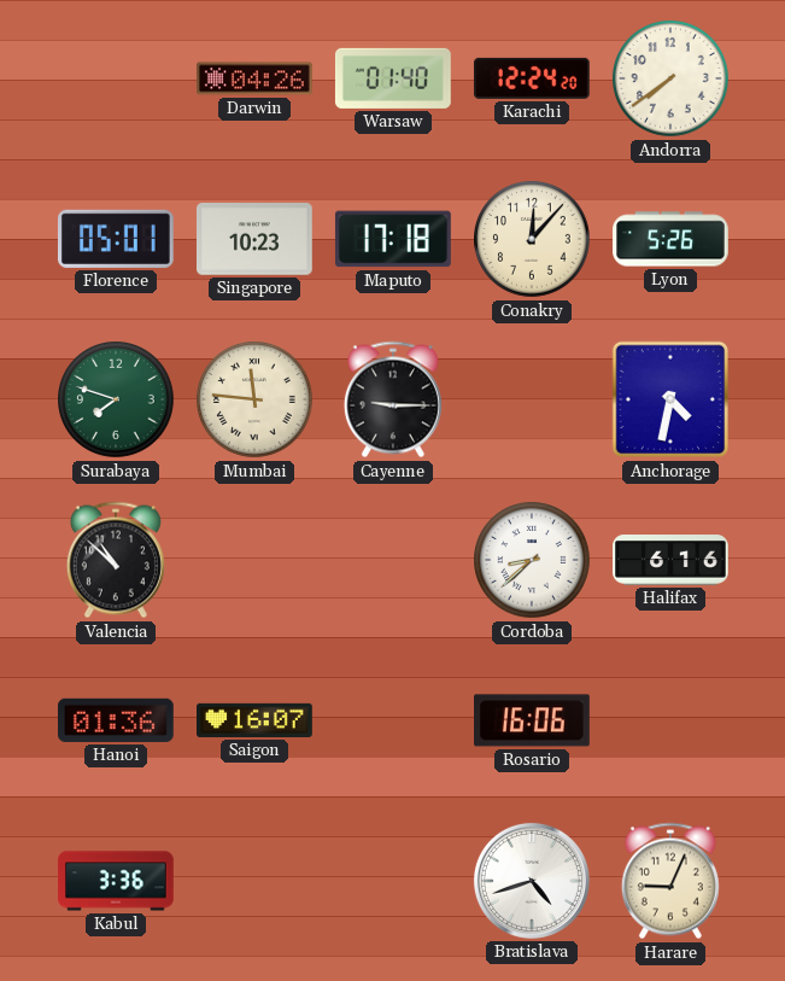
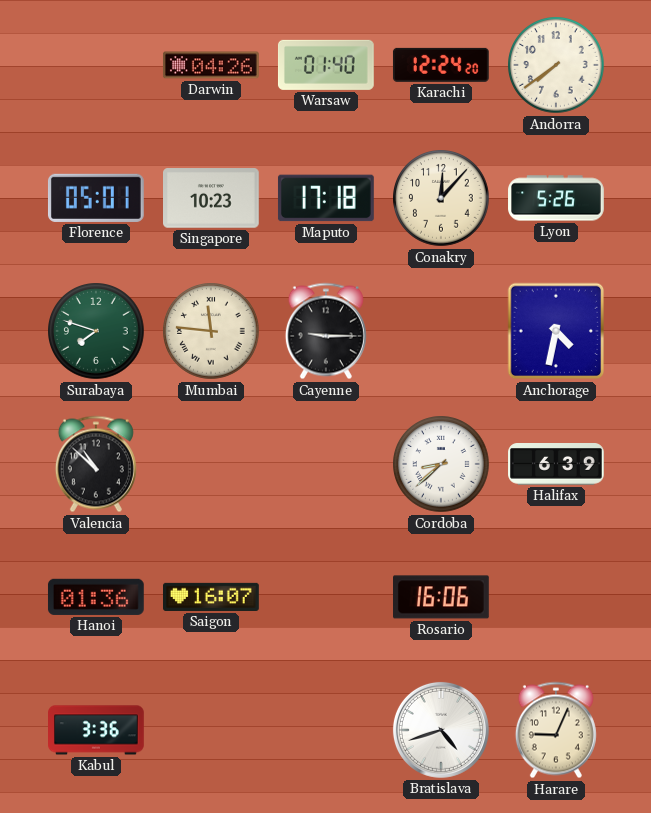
Halifax: 6:16 -> 6:39
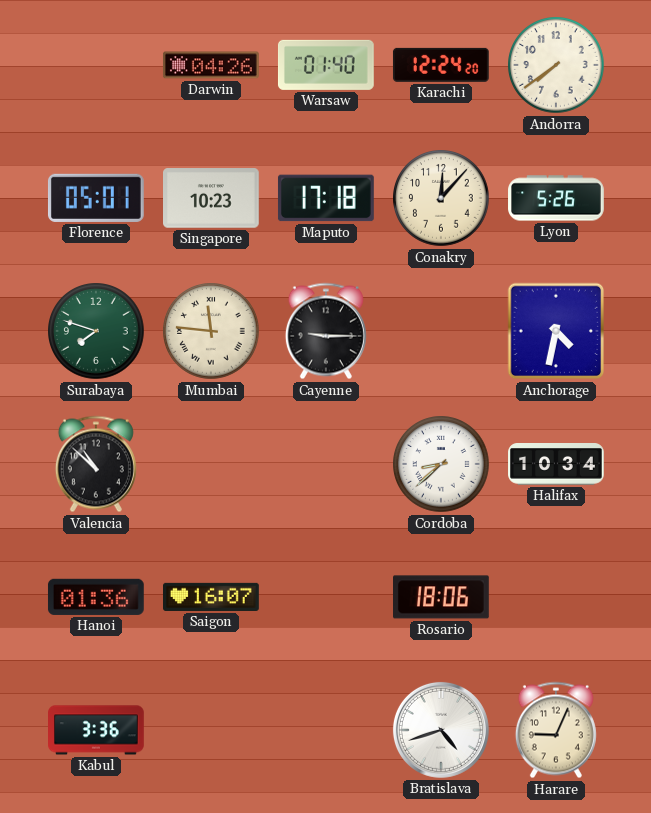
Halifax: 6:39 -> 10:34
Rosario: 16:06 -> 18:06
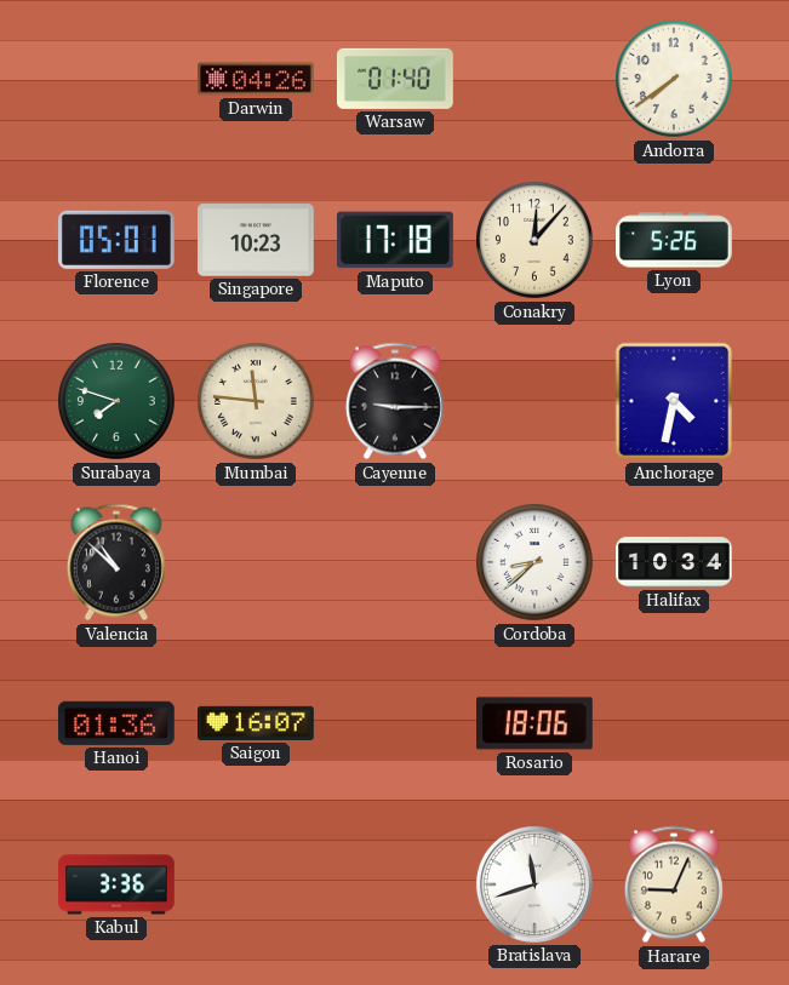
Karachi: 12:24 -> none
Bratislava: 4:42 -> 11:42
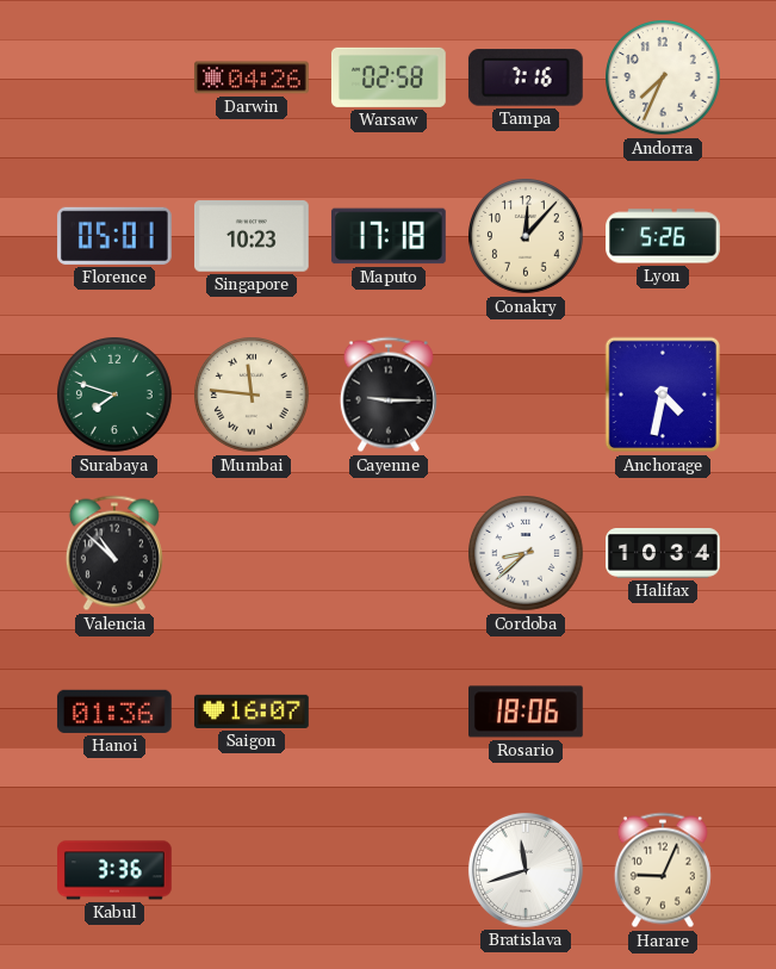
Warsaw: 01:40 -> 02:58
Tampa: none -> 7:16
Andorra: 7:39 -> 7:34
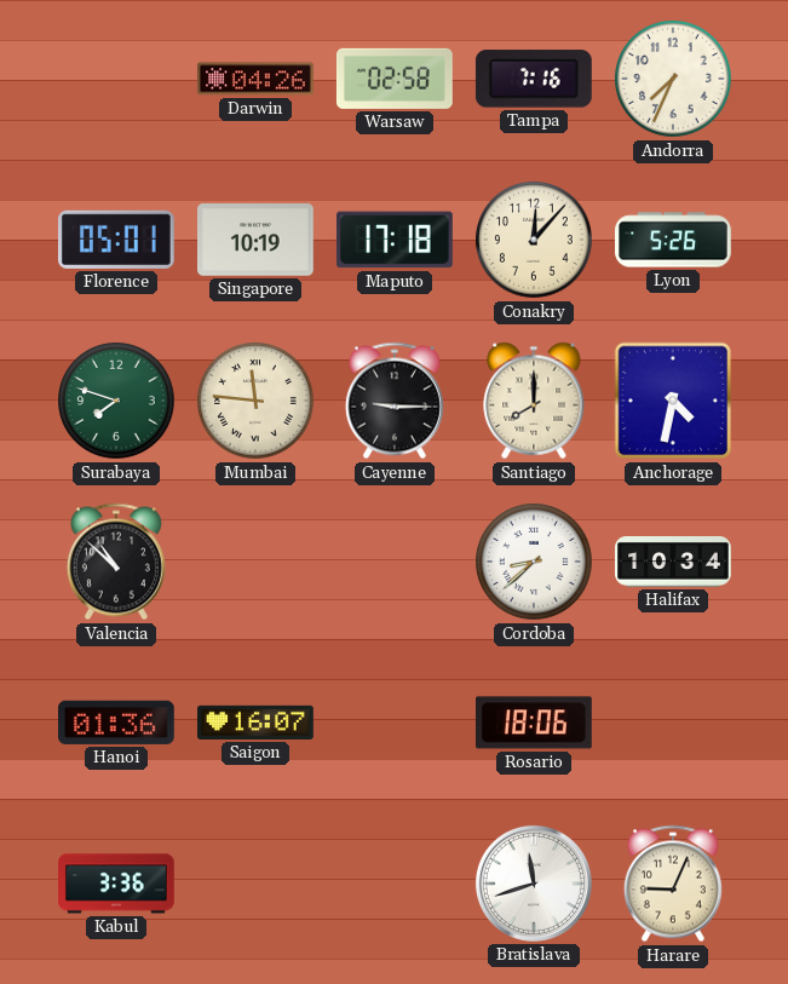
Singapore: 10:23 -> 10:19
Santiago: none -> 8:00
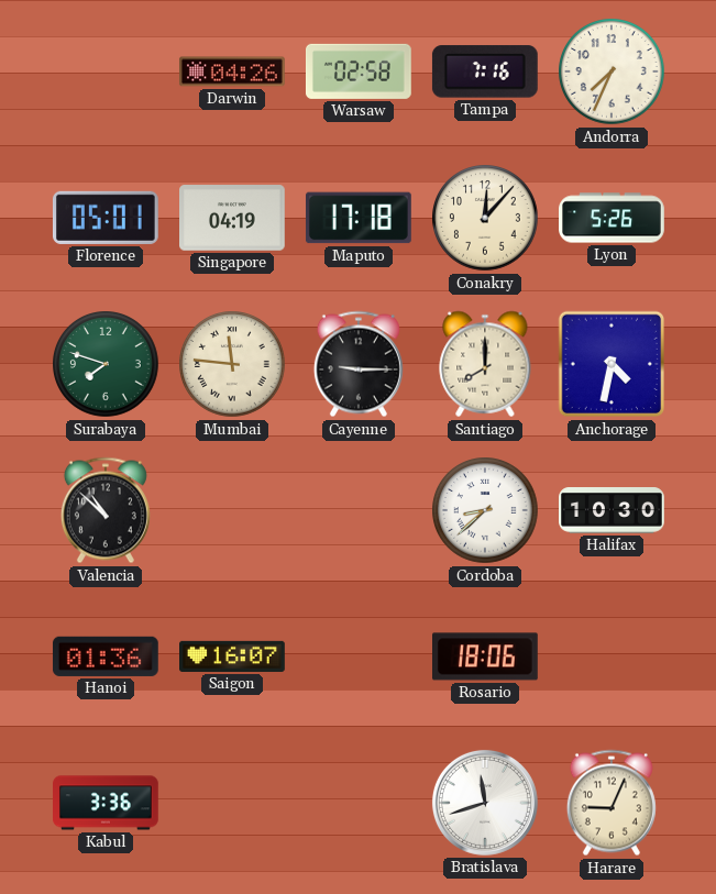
Singapore: 10:19 -> 04:19
Halifax: 10:34 -> 10:30
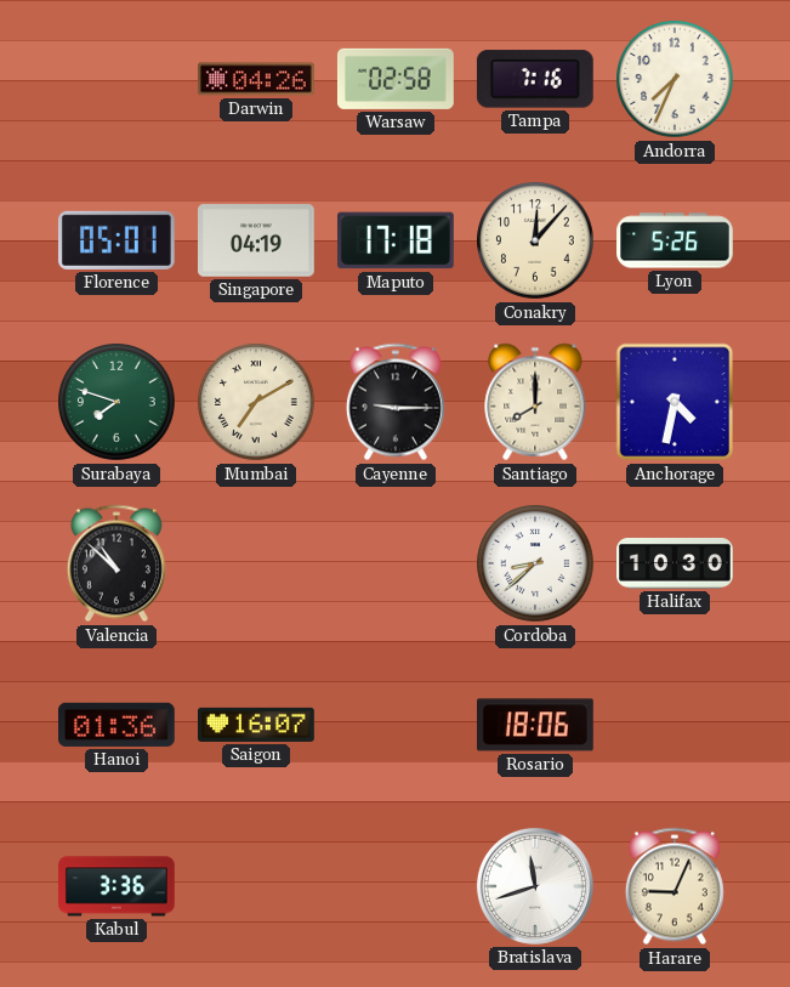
Mumbai: 11:46 -> 7:10
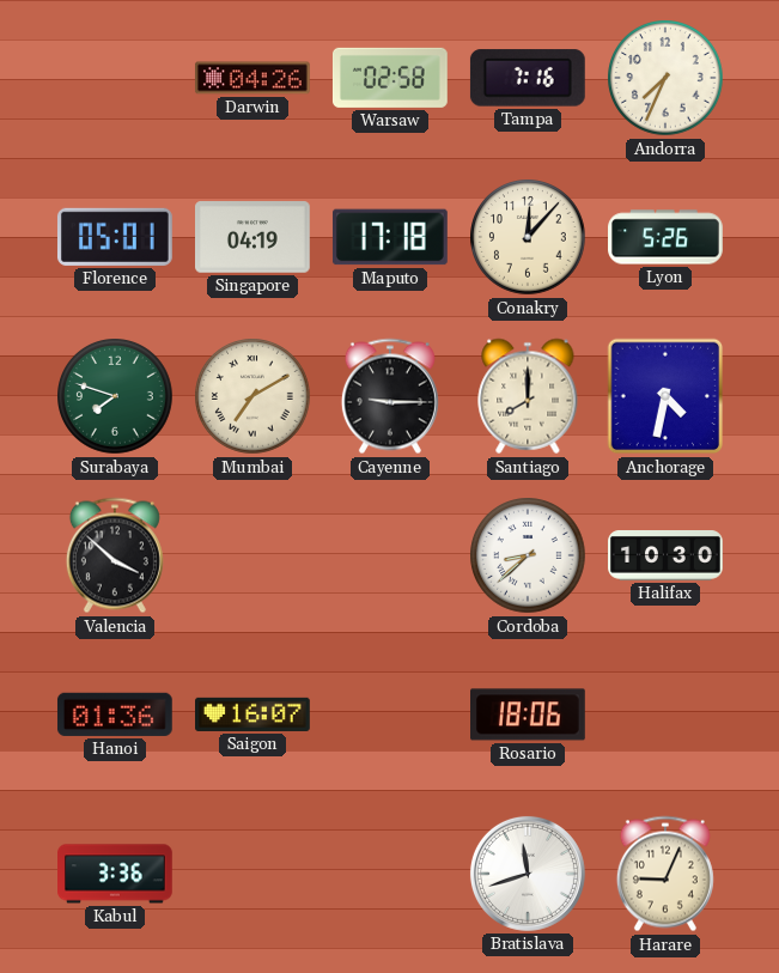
Valencia: 10:52 -> 3:52
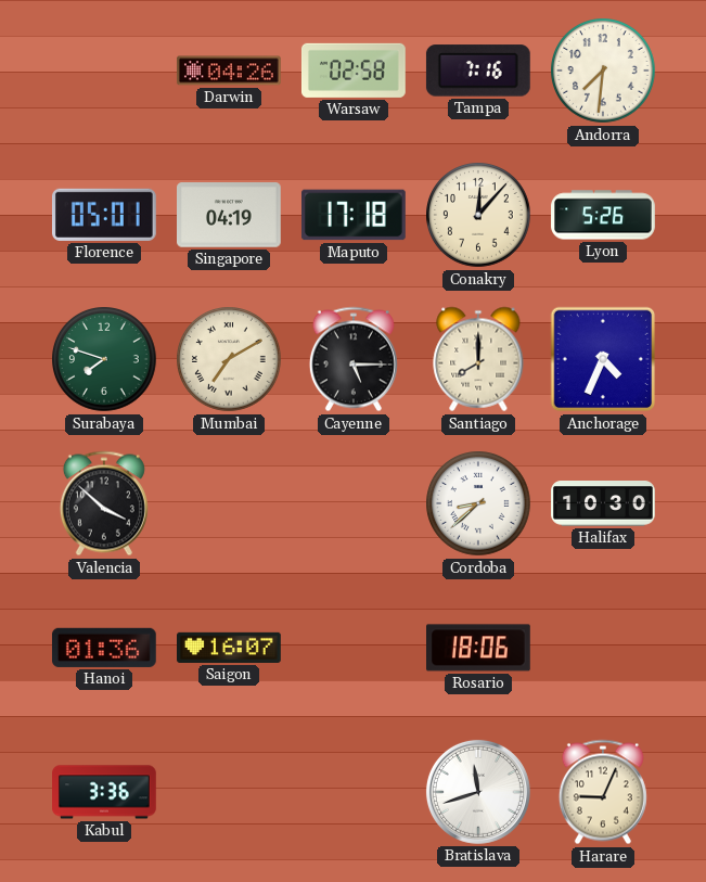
Andorra: 7:34 -> 7:31
Cayenne: 9:15 -> 5:15
Anchorage: 4:32 -> 4:34
